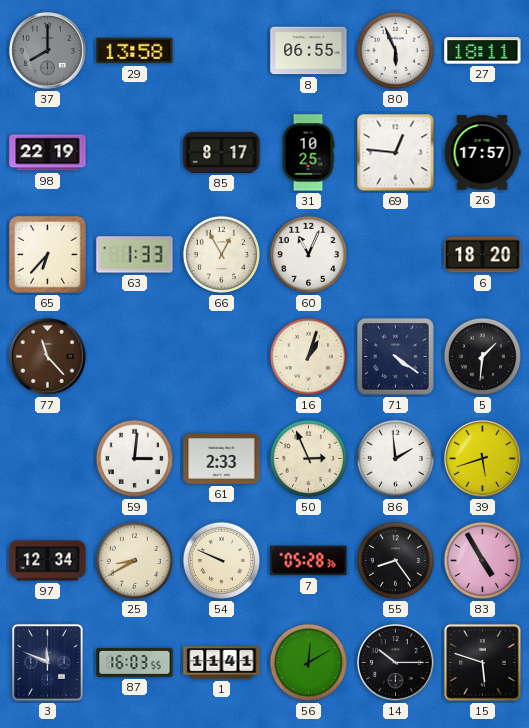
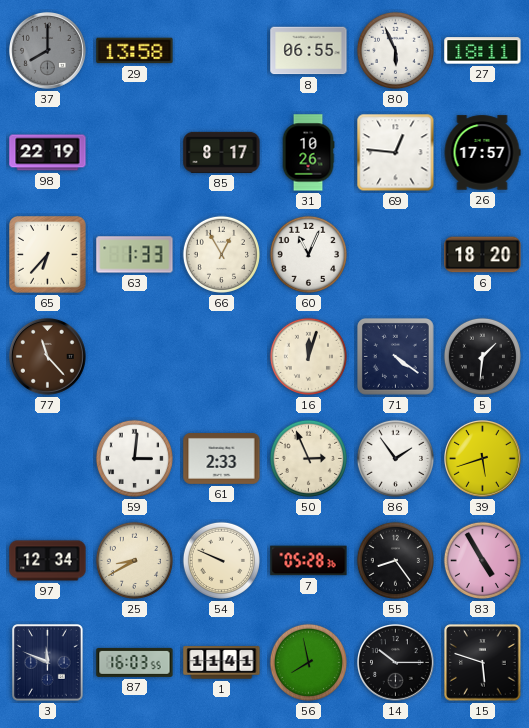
31: 10:25 -> 10:26
16: 1:03 -> 12:03
86: 1:59 -> 1:54
56: 12:10 -> 7:58
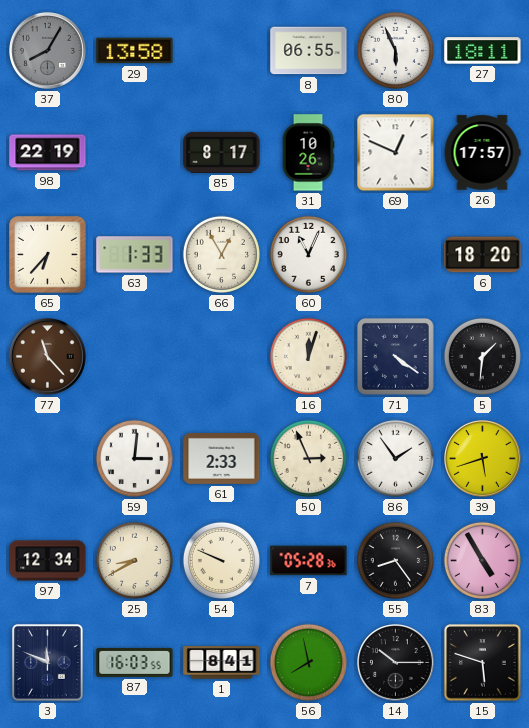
37: 8:00 -> 8:05
69: 12:46 -> 12:49
1: 11:41 -> 8:41
